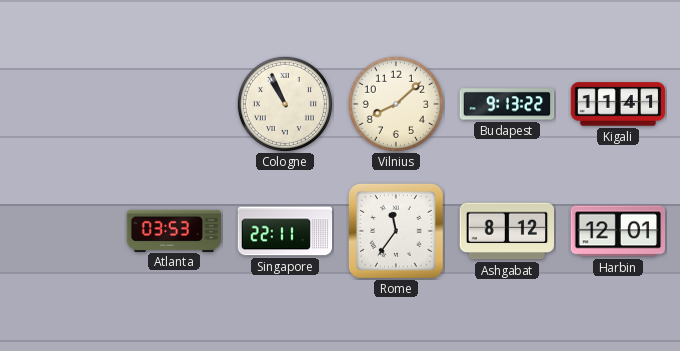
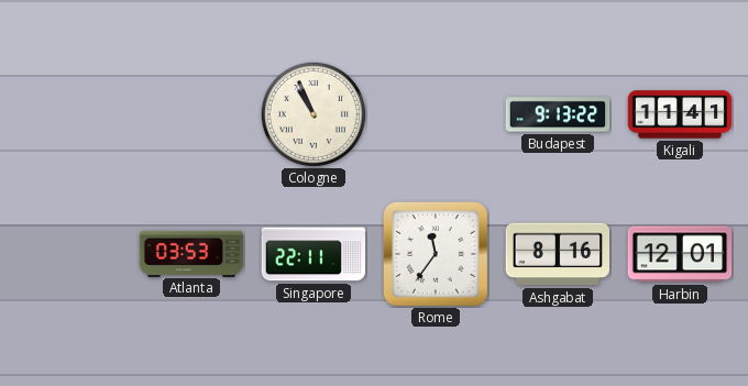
Vilnius: 8:08 -> none
Ashgabat: 8:12 -> 8:16
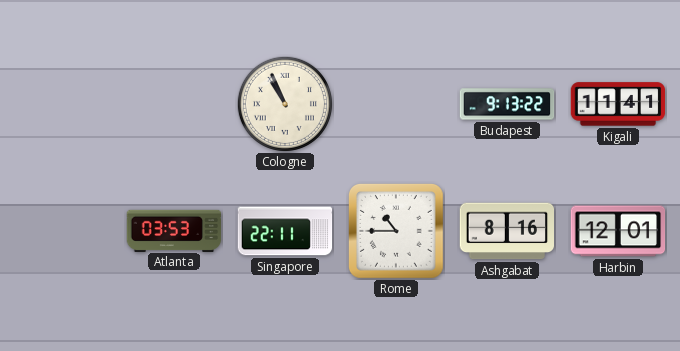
Rome: 11:36 -> 10:45
